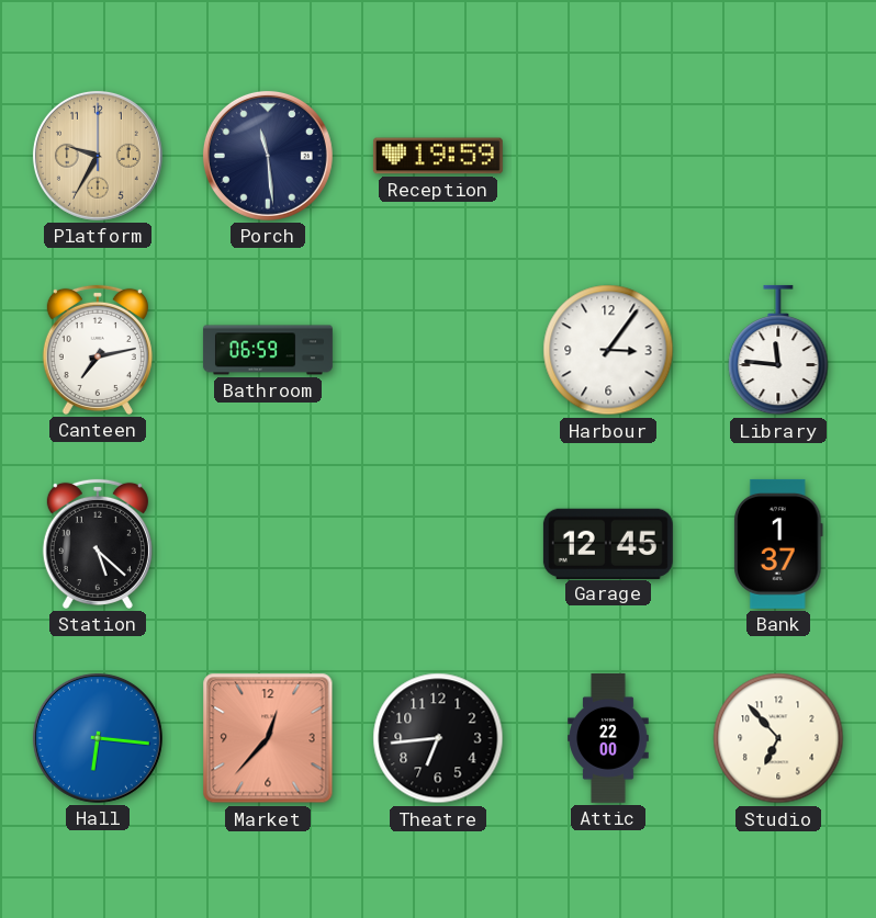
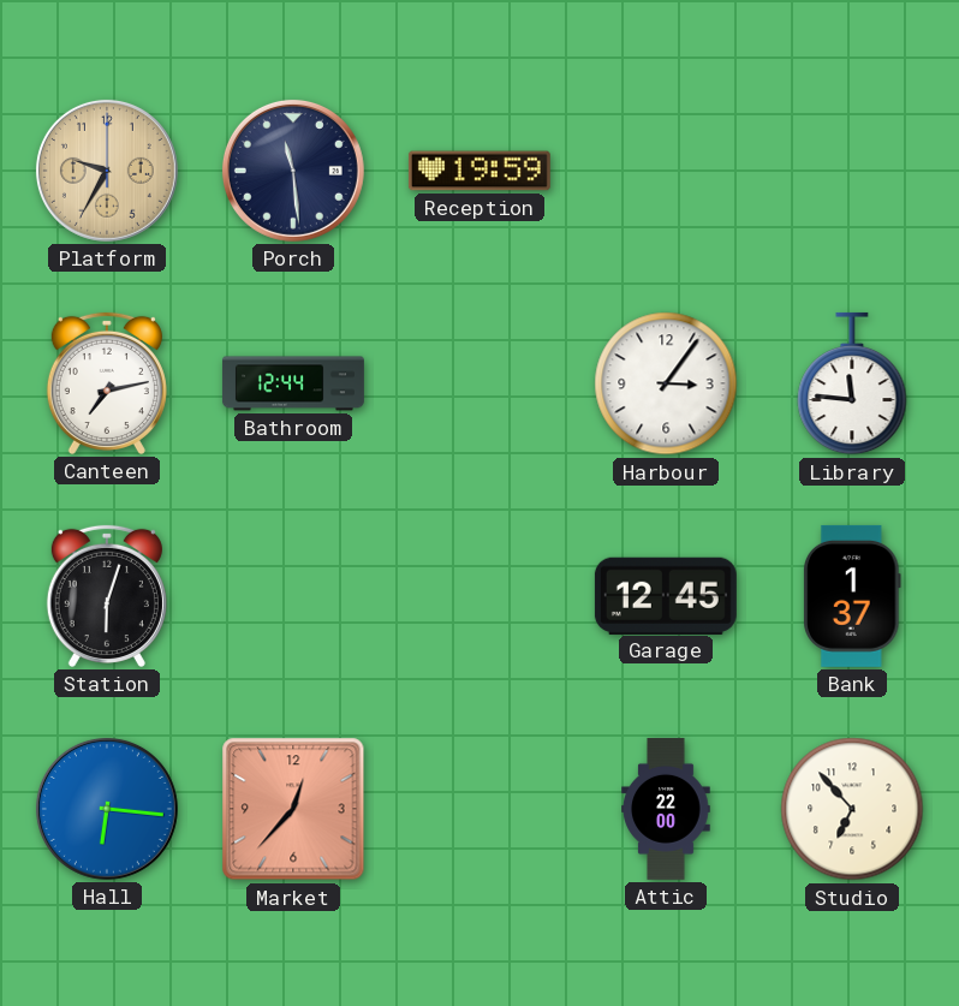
Bathroom: 06:59 -> 12:44
Station: 5:22 -> 6:03
Theatre: 6:44 -> none
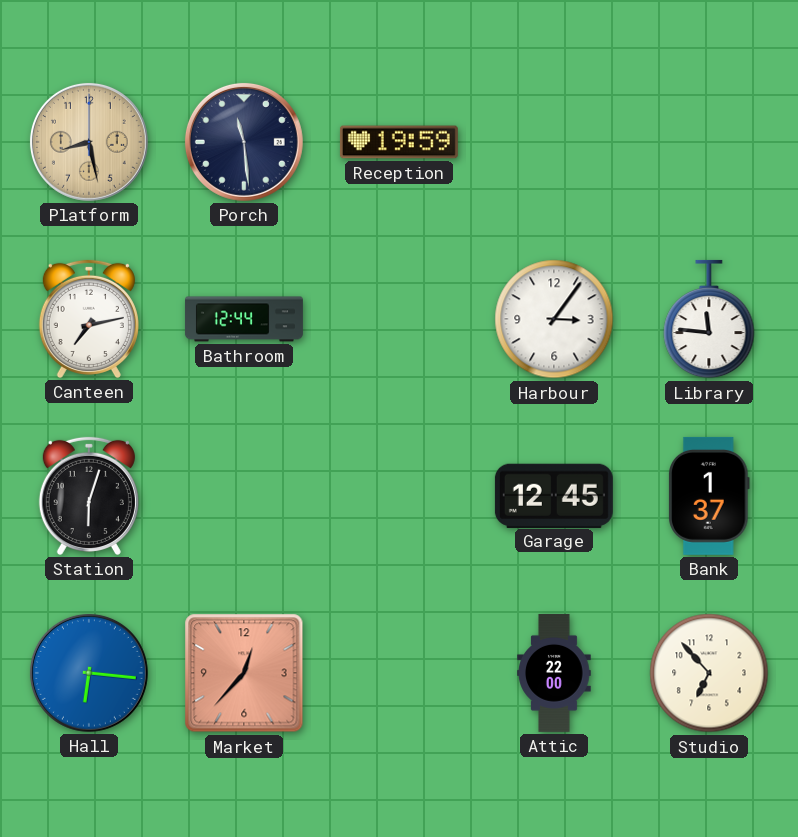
Platform: 9:35 -> 8:28
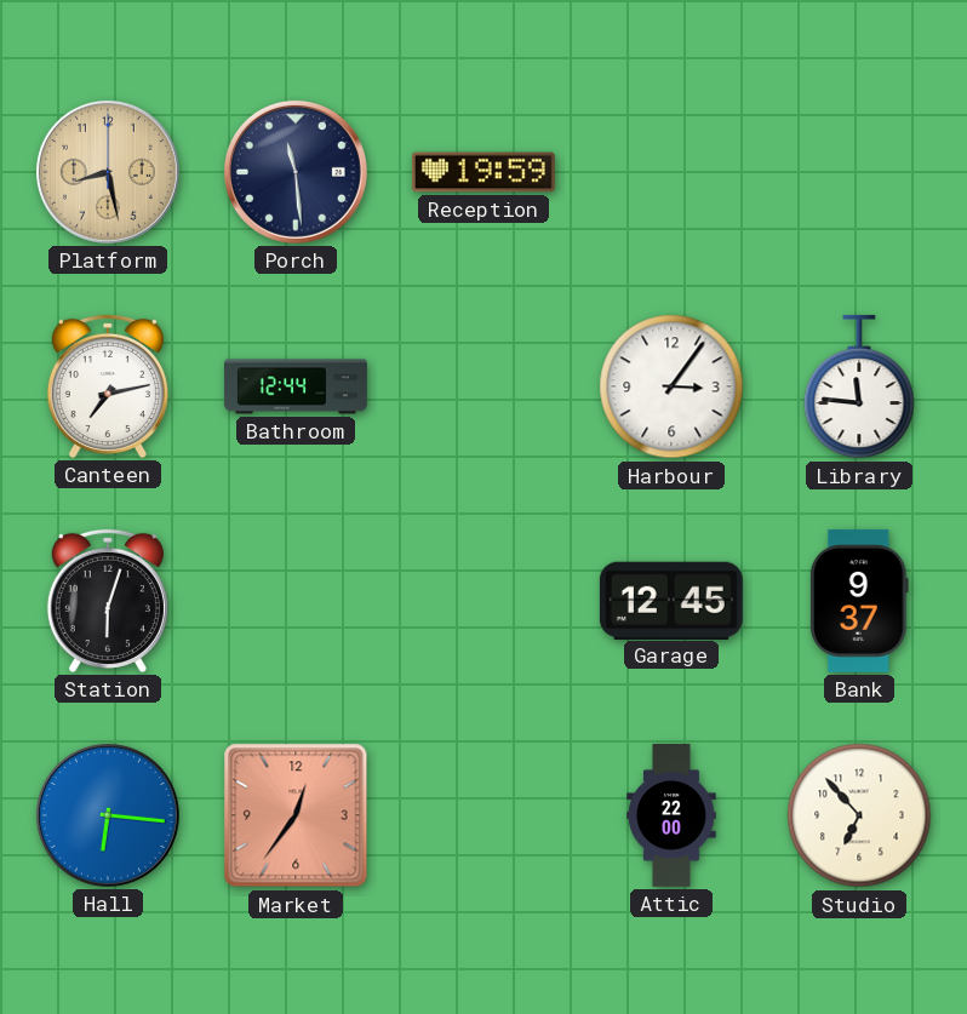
Bank: 1:37 -> 9:37
Market: 12:37 -> 12:36
